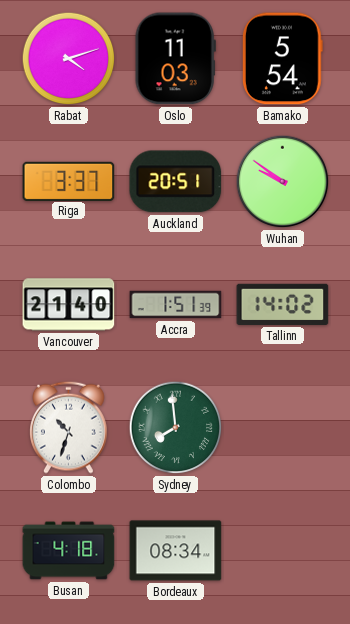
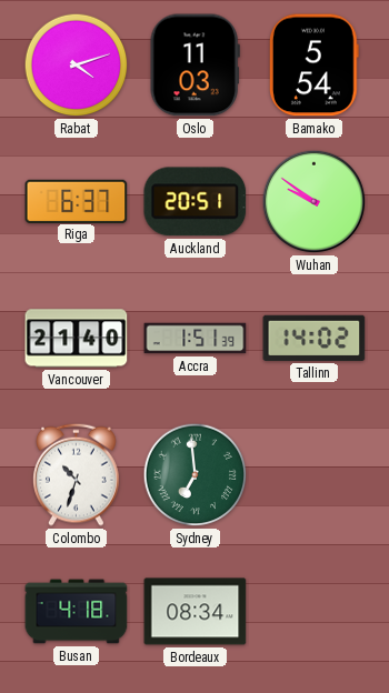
Riga: 3:37 -> 6:37
Sydney: 7:59 -> 6:59
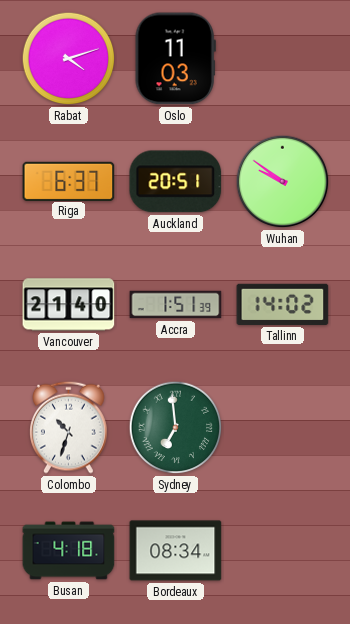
Bamako: 5:54 -> none
